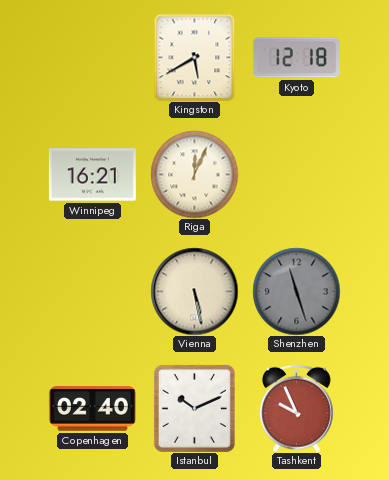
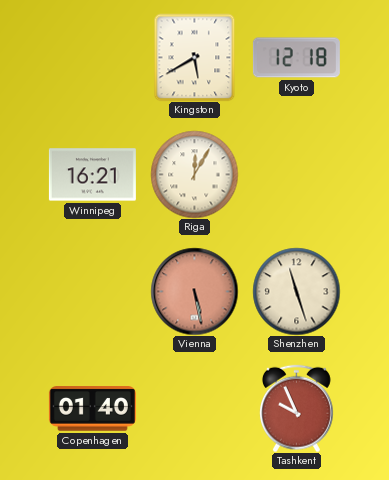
Riga: 12:04 -> 12:05
Vienna dial: cream -> salmon
Shenzhen dial: grey -> cream
Copenhagen: 02:40 -> 01:40
Istanbul: 10:11 -> none
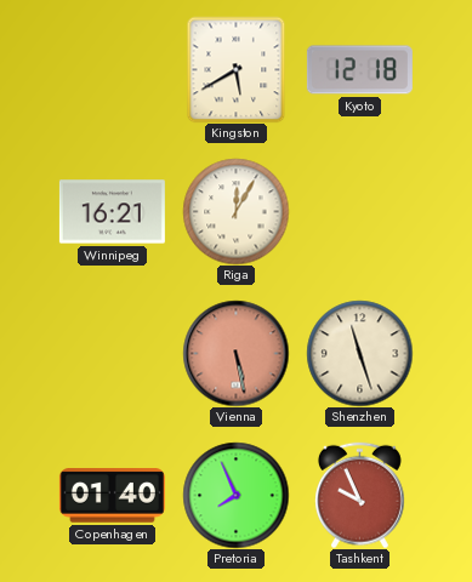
Pretoria: none -> 7:56
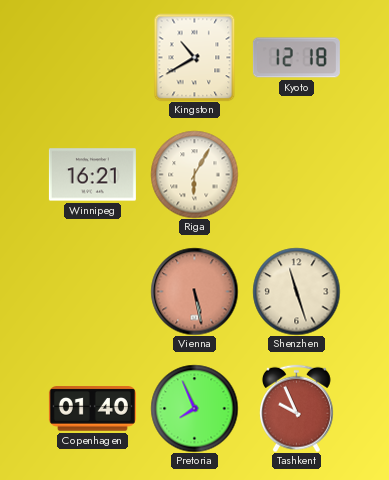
Kingston: 5:40 -> 10:40
Riga: 12:05 -> 6:05
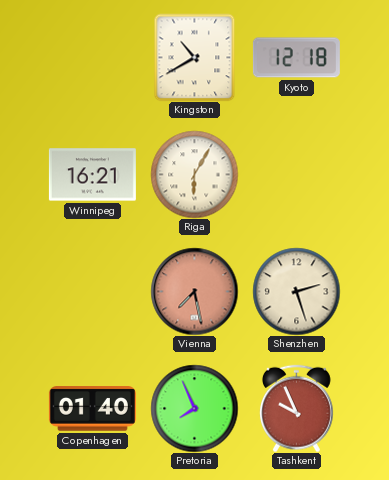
Vienna: 5:28 -> 7:28
Shenzhen: 11:27 -> 2:27
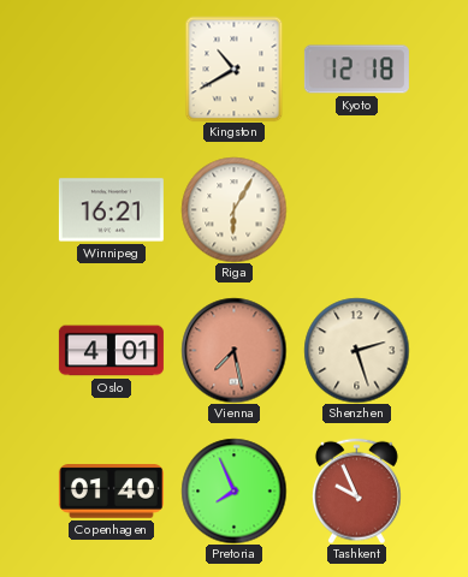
Oslo: none -> 4:01
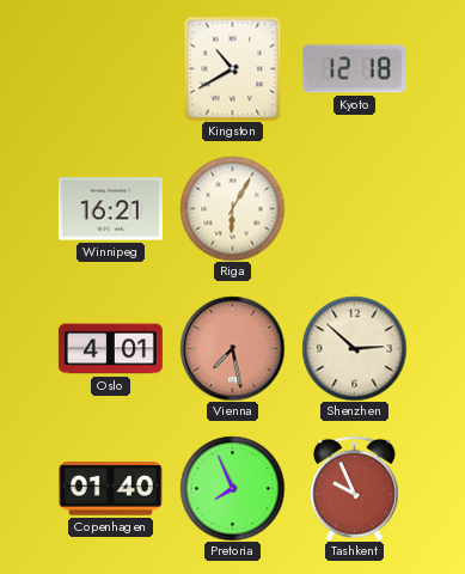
Shenzhen: 2:27 -> 2:52
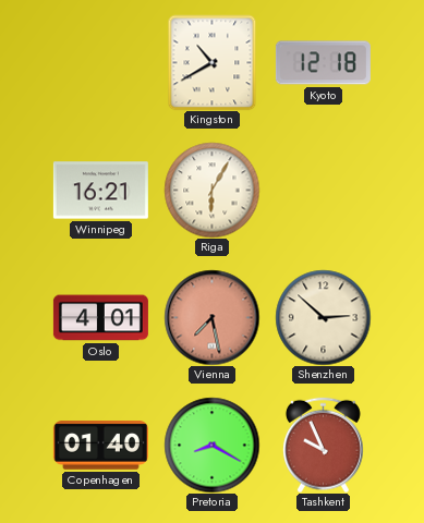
Pretoria: 7:56 -> 8:20
